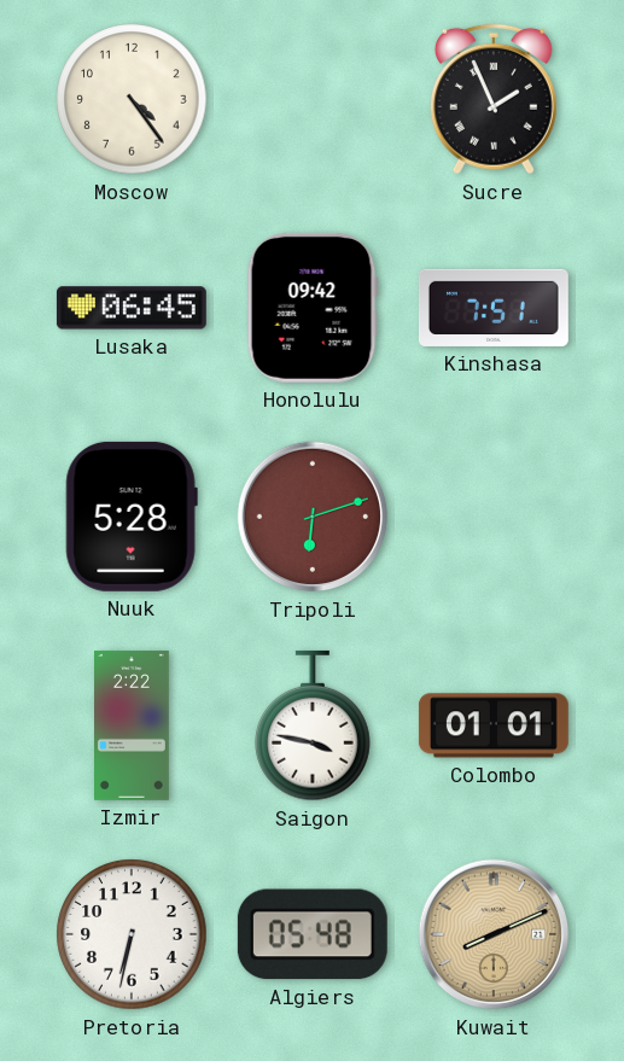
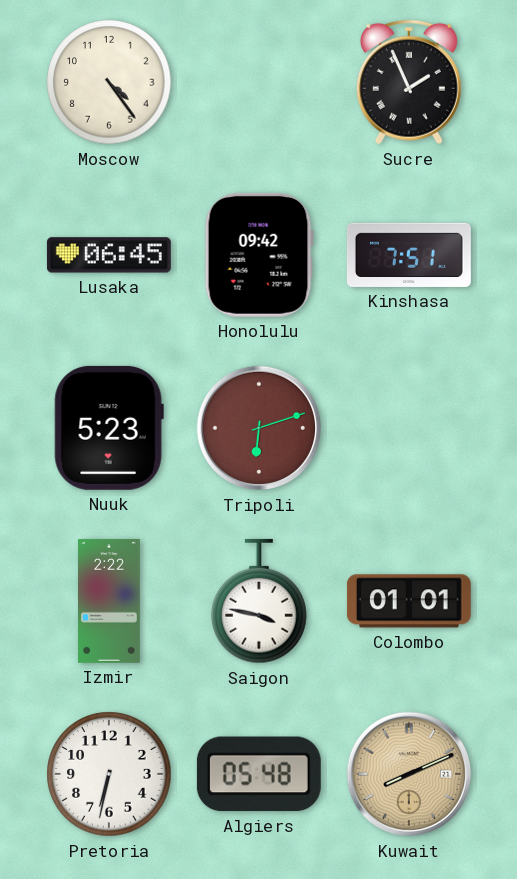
Nuuk: 5:28 -> 5:23
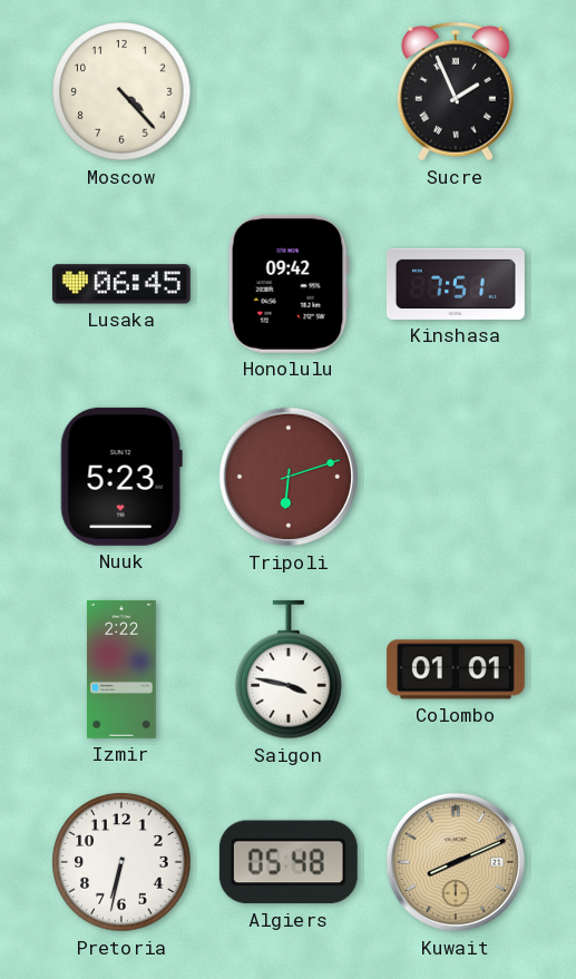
Moscow: 4:24 -> 4:23
